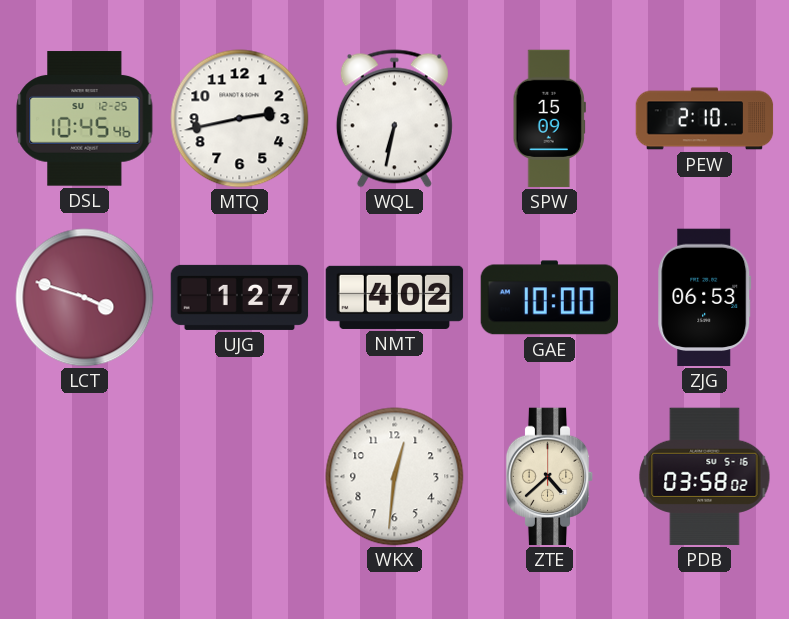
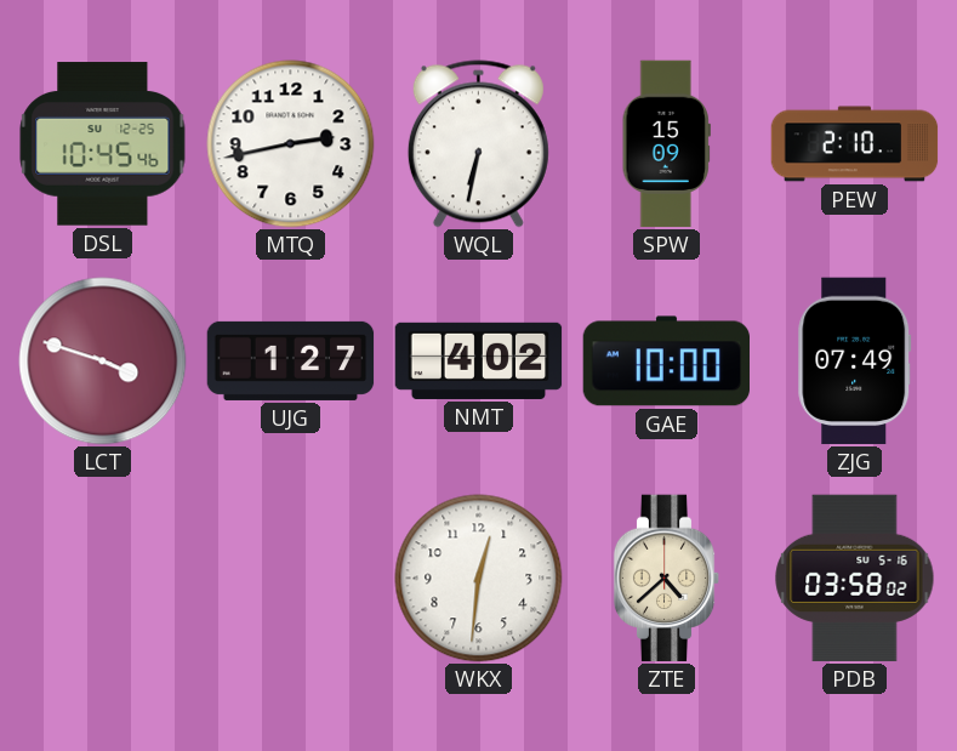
ZJG: 06:53 -> 07:49
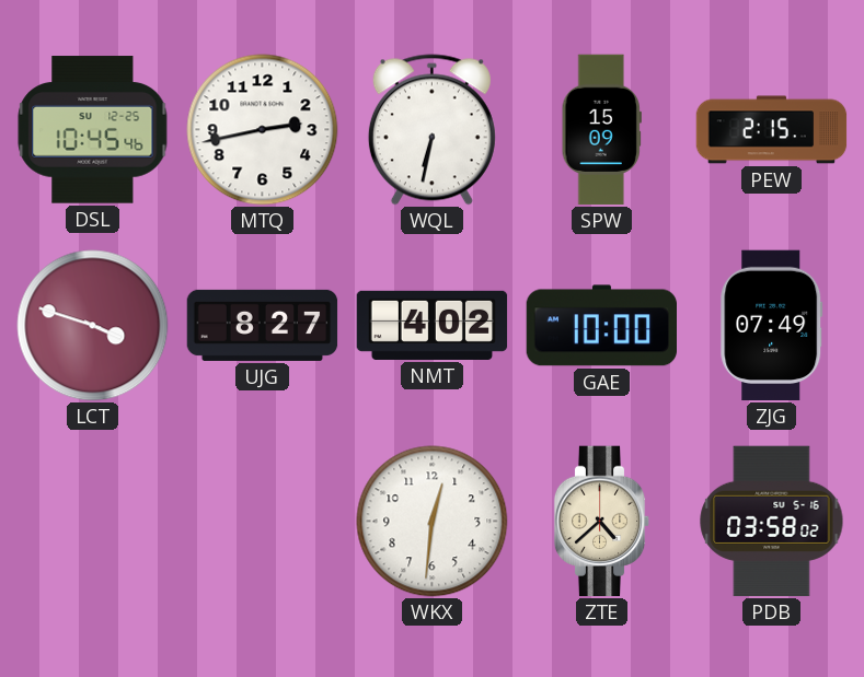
PEW: 2:10 -> 2:15
UJG: 1:27 -> 8:27
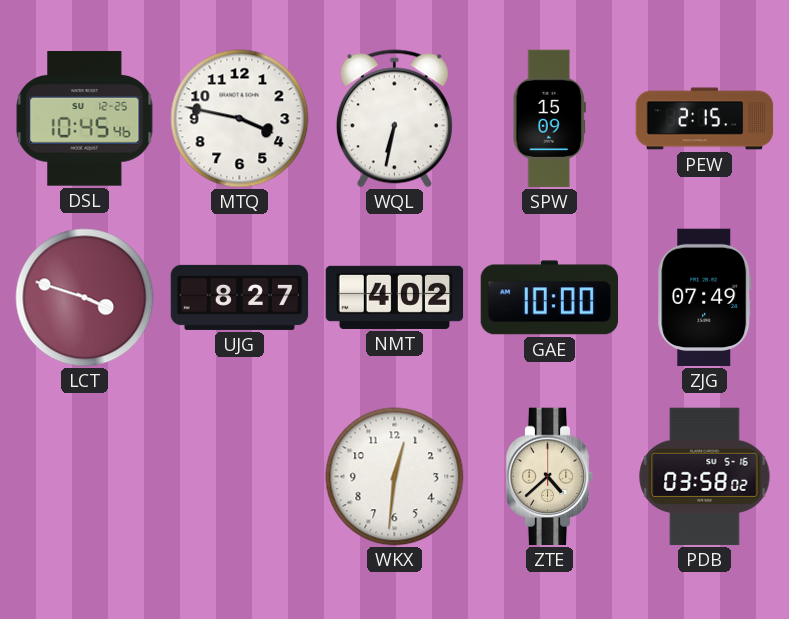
MTQ: 2:43 -> 3:47
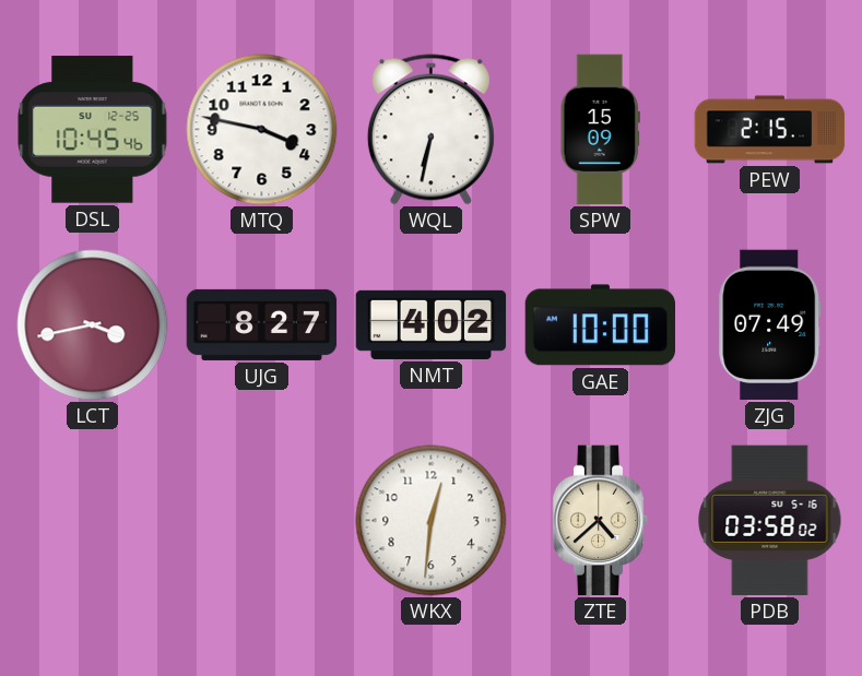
LCT: 3:48 -> 3:43
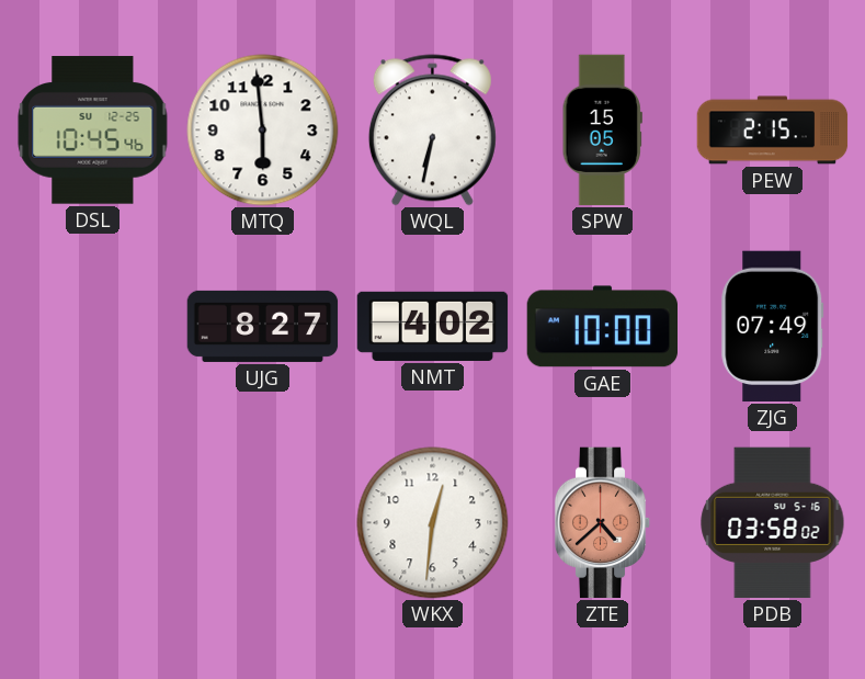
MTQ: 3:47 -> 5:59
SPW: 15:09 -> 15:05
LCT: 3:43 -> none
ZTE dial: cream -> salmon
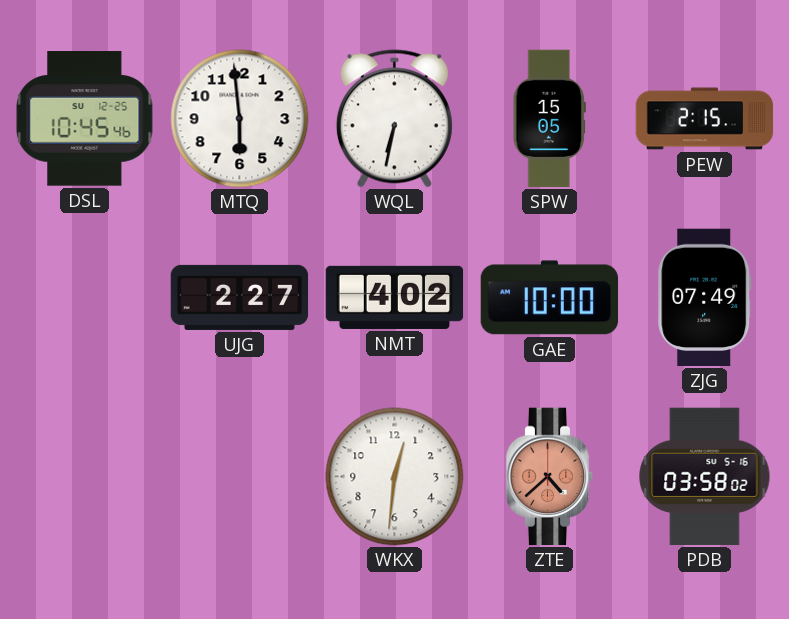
UJG: 8:27 -> 2:27
